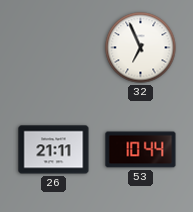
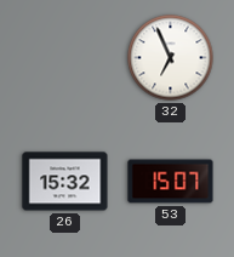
26: 21:11 -> 15:32
53: 10:44 -> 15:07
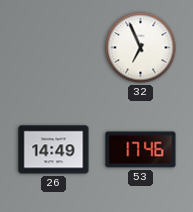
26: 15:32 -> 14:49
53: 15:07 -> 17:46
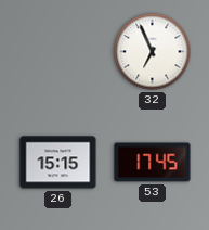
26: 14:49 -> 15:15
53: 17:46 -> 17:45
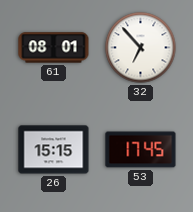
61: none -> 08:01
32: 6:56 -> 6:53
